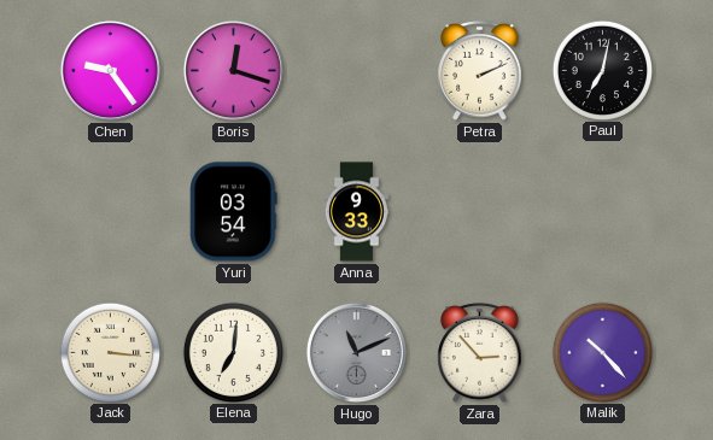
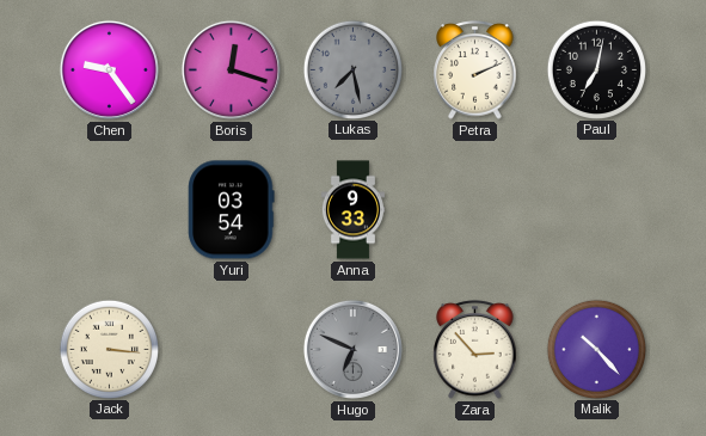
Lukas: none -> 7:28
Elena: 7:01 -> none
Hugo: 11:11 -> 6:49
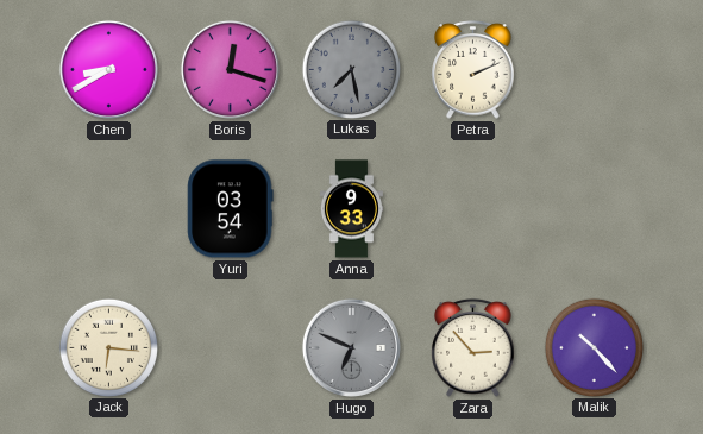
Chen: 9:24 -> 8:40
Paul: 7:02 -> none
Jack: 3:16 -> 6:16
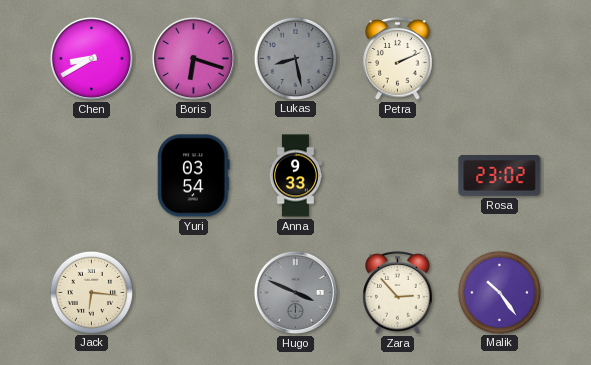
Boris: 12:18 -> 6:18
Lukas: 7:28 -> 8:28
Rosa: none -> 23:02
Hugo: 6:49 -> 3:49
Malik: 10:23 -> 10:24
